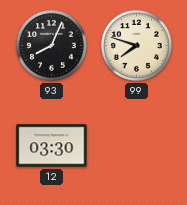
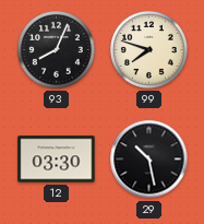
29: none -> 10:28
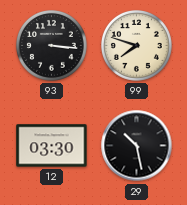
93: 8:04 -> 3:16
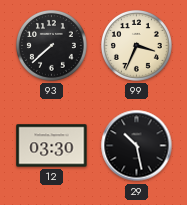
93: 3:16 -> 7:38
99: 7:48 -> 3:34
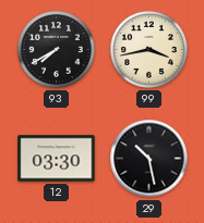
93: 7:38 -> 7:40
99: 3:34 -> 3:43
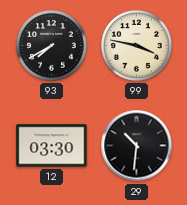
99: 3:43 -> 3:47
29: 10:28 -> 10:31
